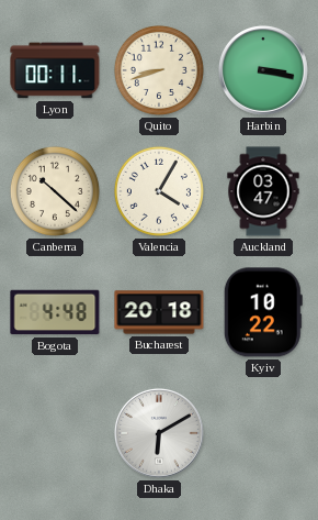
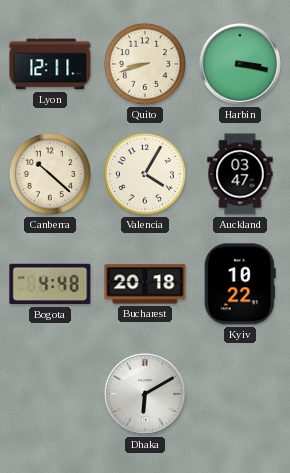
Lyon: 00:11 -> 12:11
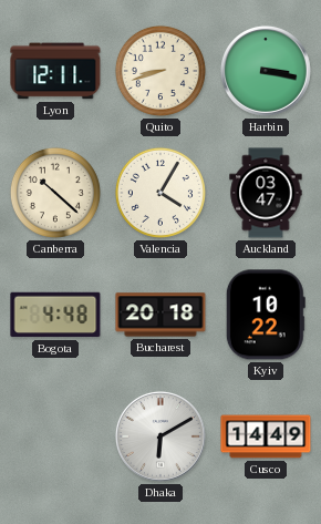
Cusco: none -> 14:49
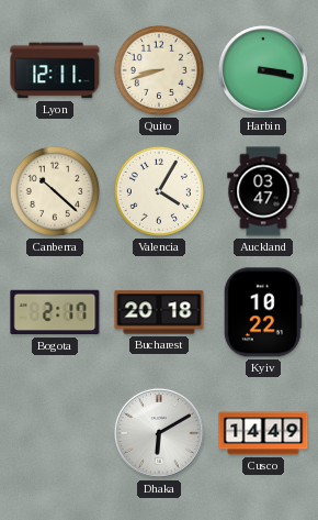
Bogota: 4:48 -> 2:17
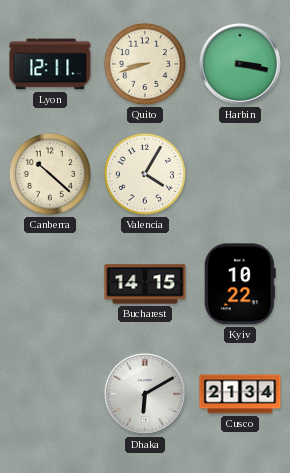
Auckland: 03:47 -> none
Bogota: 2:17 -> none
Bucharest: 20:18 -> 14:15
Cusco: 14:49 -> 21:34
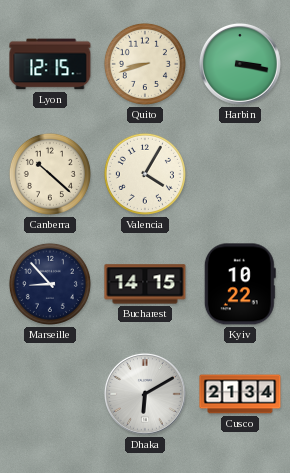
Lyon: 12:11 -> 12:15
Marseille: none -> 8:53
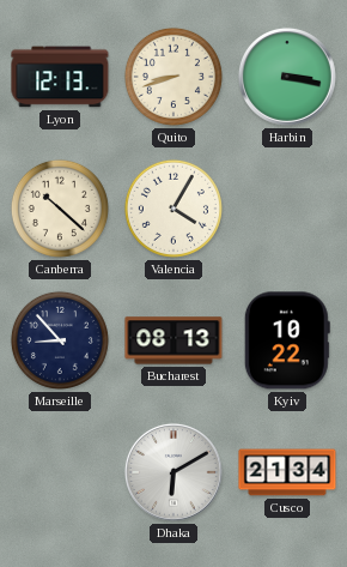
Lyon: 12:15 -> 12:13
Bucharest: 14:15 -> 08:13
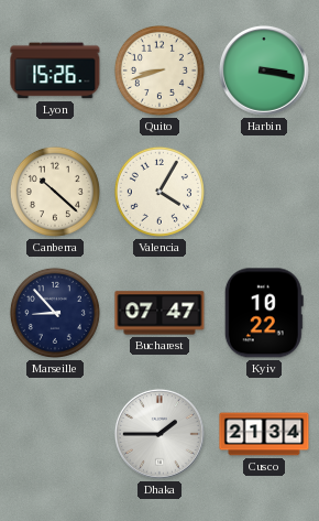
Lyon: 12:13 -> 15:26
Bucharest: 08:13 -> 07:47
Dhaka: 6:10 -> 1:45
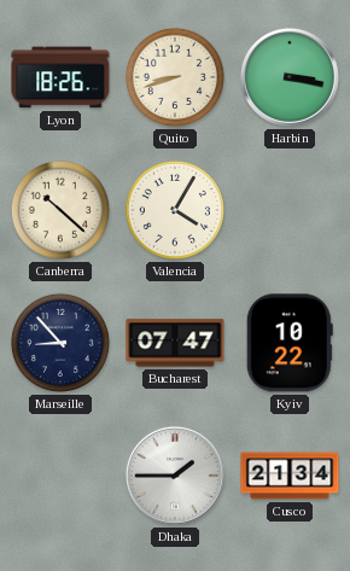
Lyon: 15:26 -> 18:26
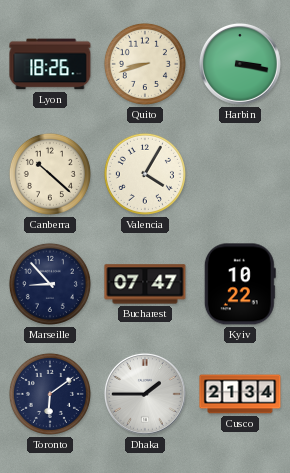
Toronto: none -> 6:09
